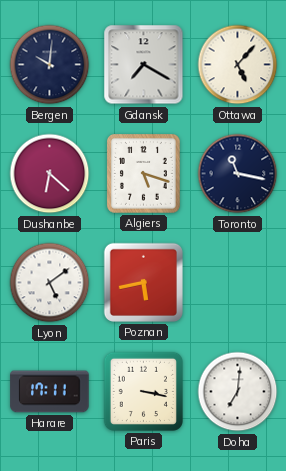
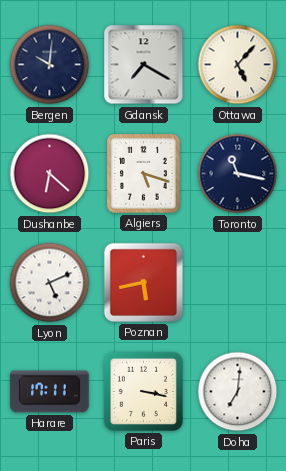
Lyon: 5:09 -> 5:11
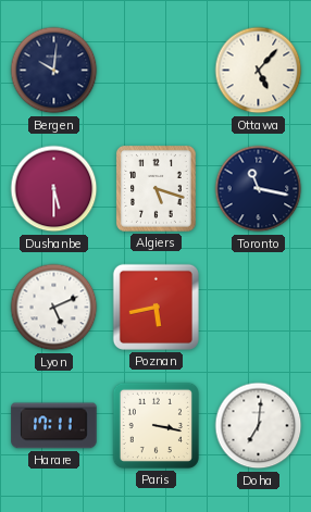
Gdansk: 7:20 -> none
Dushanbe: 6:22 -> 5:30
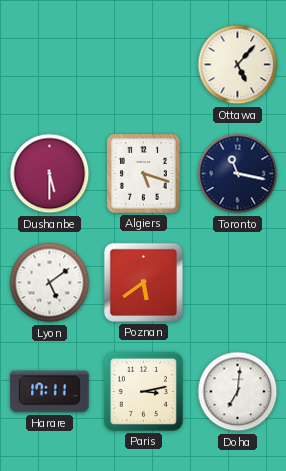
Bergen: 10:01 -> none
Lyon: 5:11 -> 5:09
Poznan: 5:43 -> 5:39
Paris: 3:17 -> 3:13
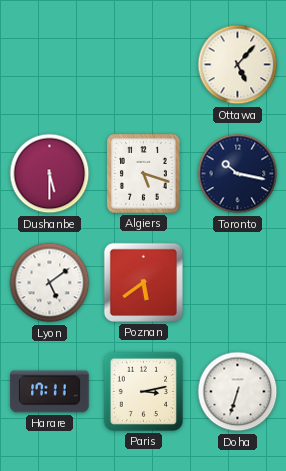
Toronto: 11:17 -> 10:17
Doha: 7:01 -> 6:33
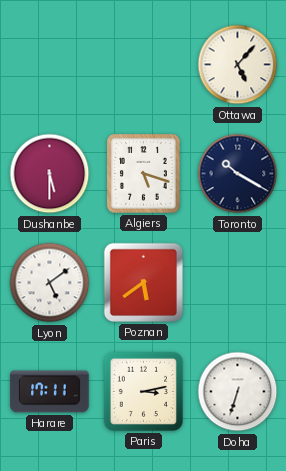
Toronto: 10:17 -> 10:20
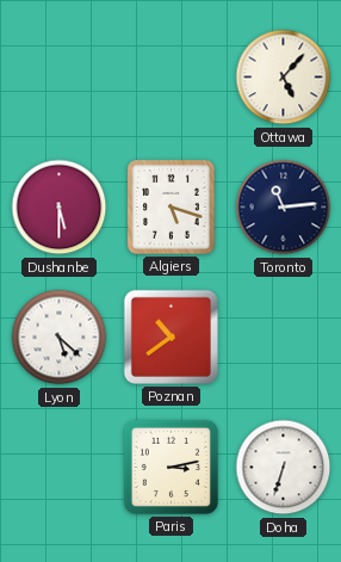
Toronto: 10:20 -> 11:14
Lyon: 5:09 -> 5:22
Poznan: 5:39 -> 10:39
Harare: 17:11 -> none
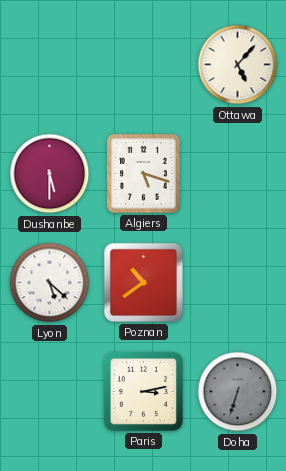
Toronto: 11:14 -> none
Doha dial: white -> grey
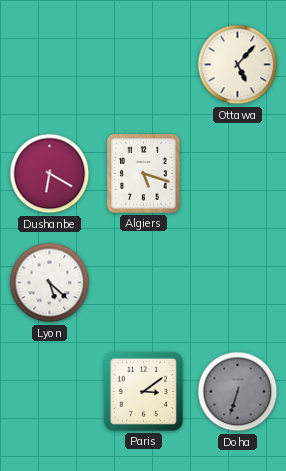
Dushanbe: 5:30 -> 6:20
Poznan: 10:39 -> none
Paris: 3:13 -> 3:09
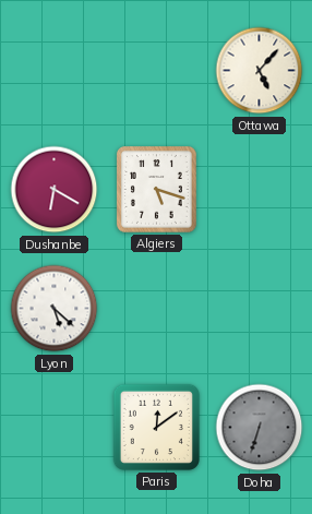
Paris: 3:09 -> 12:09
